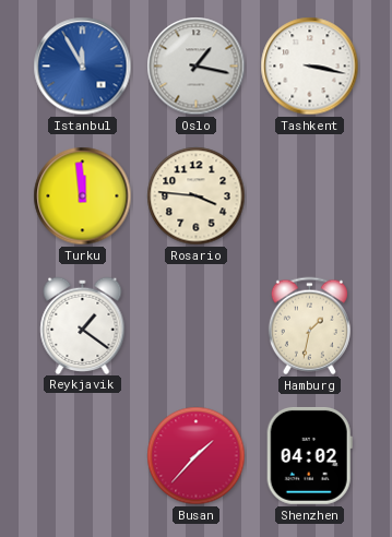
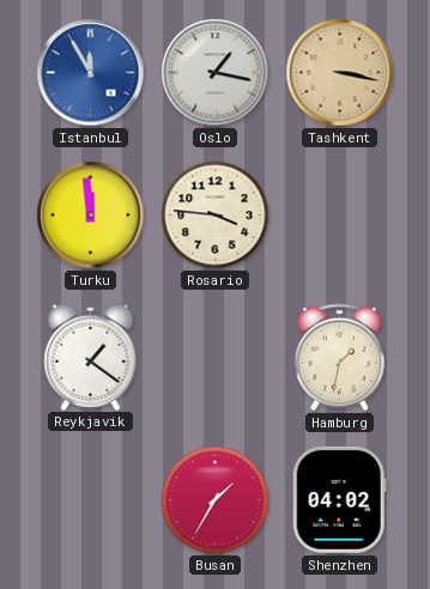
Tashkent dial: white -> champagne
Busan: 1:37 -> 1:35
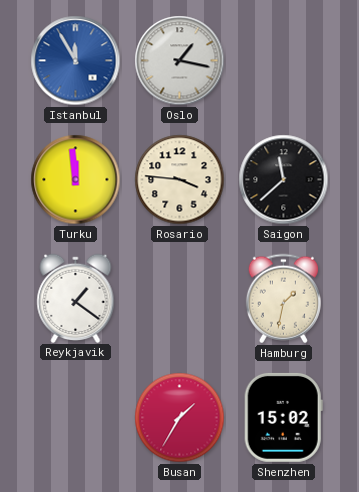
Tashkent: 3:17 -> none
Saigon: none -> 11:38
Shenzhen: 04:02 -> 15:02
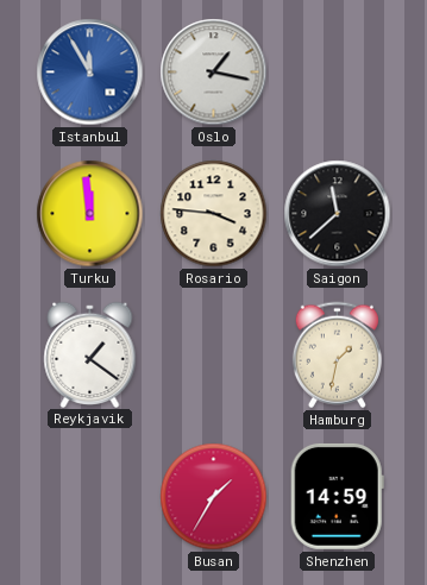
Shenzhen: 15:02 -> 14:59
